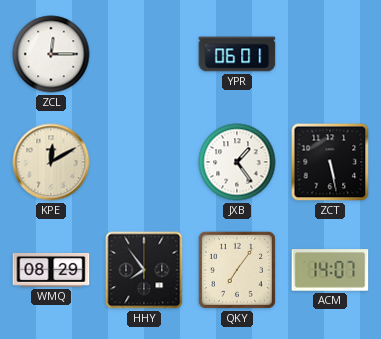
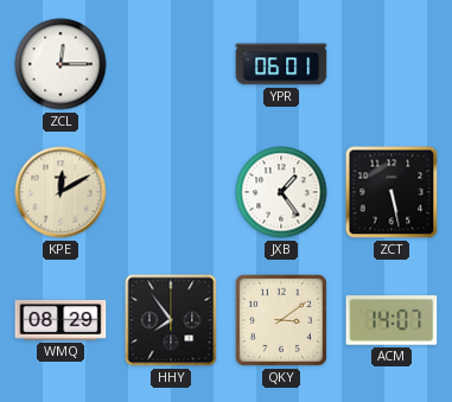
QKY: 7:06 -> 3:09
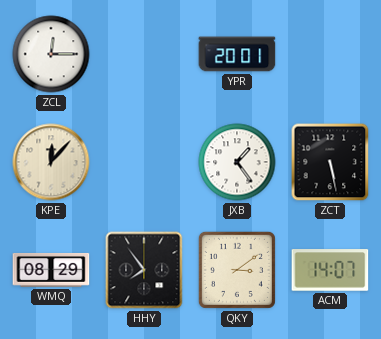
YPR: 06:01 -> 20:01
KPE: 12:10 -> 12:07
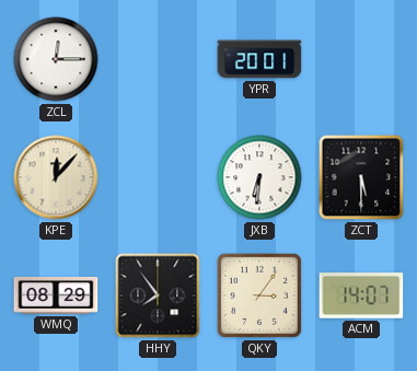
JXB: 1:24 -> 6:31
ZCT: 5:28 -> 5:30
QKY: 3:09 -> 3:06
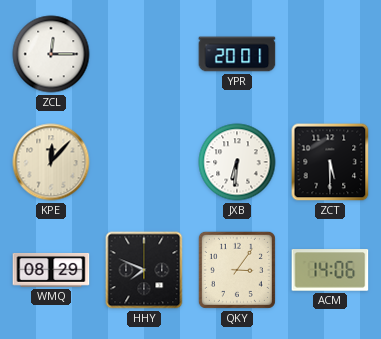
HHY: 7:54 -> 7:49
ACM: 14:07 -> 14:06
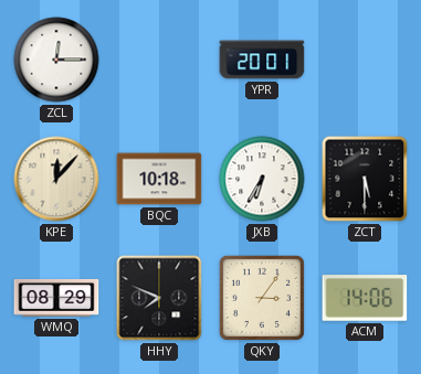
BQC: none -> 10:18
JXB: 6:31 -> 6:35
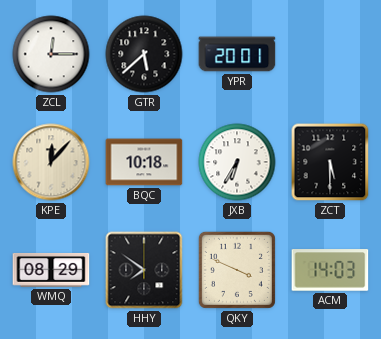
GTR: none -> 5:38
HHY: 7:49 -> 7:51
QKY: 3:06 -> 3:49
ACM: 14:06 -> 14:03
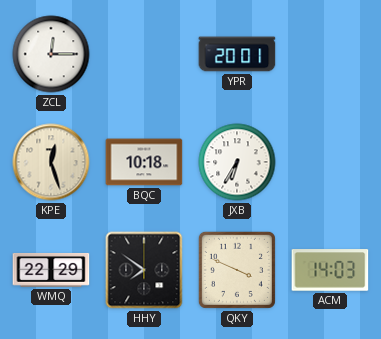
GTR: 5:38 -> none
KPE: 12:07 -> 12:27
ZCT: 5:30 -> none
WMQ: 08:29 -> 22:29
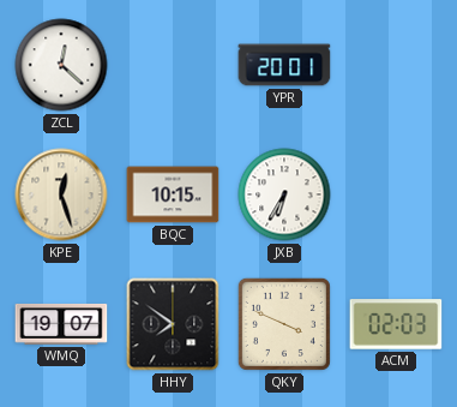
ZCL: 12:15 -> 12:22
BQC: 10:18 -> 10:15
WMQ: 22:29 -> 19:07
ACM: 14:03 -> 02:03
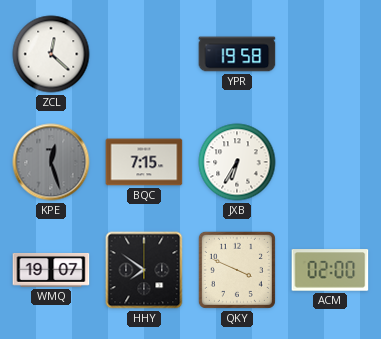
YPR: 20:01 -> 19:58
KPE dial: cream -> grey
BQC: 10:15 -> 7:15
ACM: 02:03 -> 02:00
